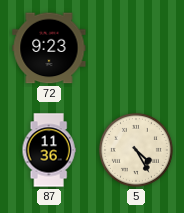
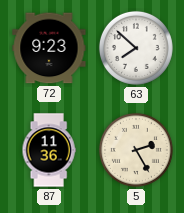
63: none -> 7:52
5: 4:25 -> 2:25
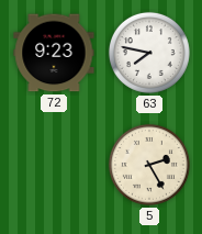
63: 7:52 -> 7:47
87: 11:36 -> none
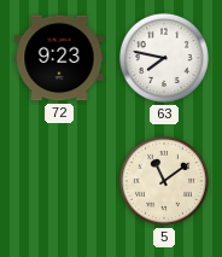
5: 2:25 -> 11:09
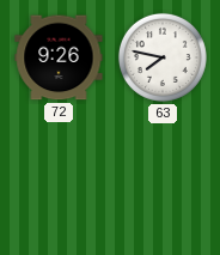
72: 9:23 -> 9:26
5: 11:09 -> none
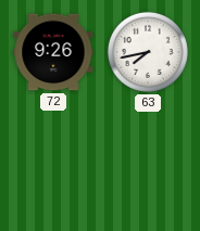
63: 7:47 -> 7:43
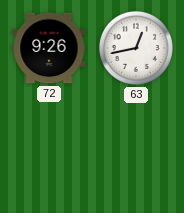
63: 7:43 -> 12:43
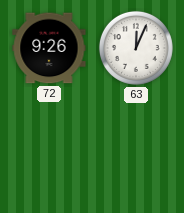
63: 12:43 -> 12:04
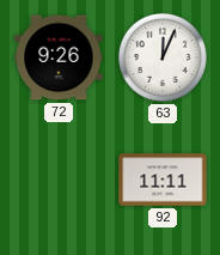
92: none -> 11:11
